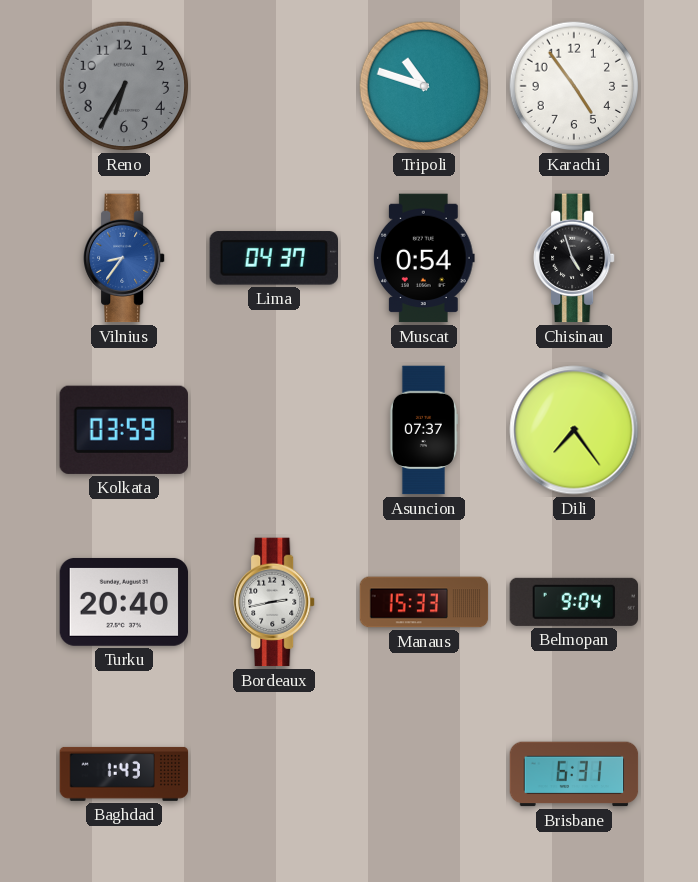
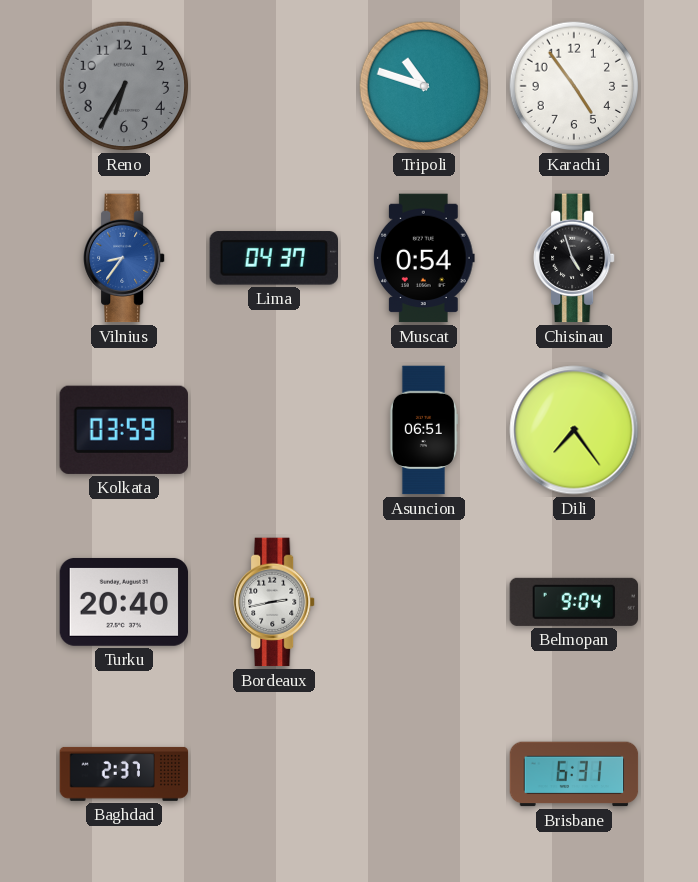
Asuncion: 07:37 -> 06:51
Manaus: 15:33 -> none
Baghdad: 1:43 -> 2:37
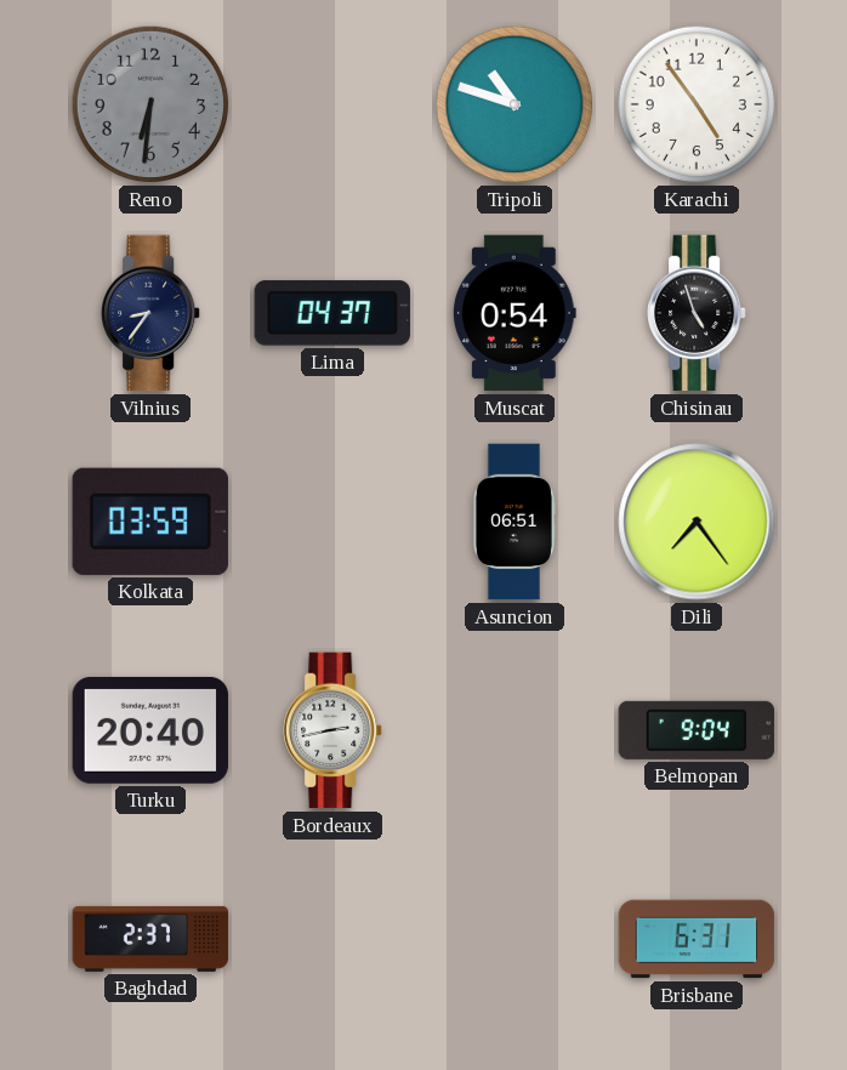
Reno: 6:35 -> 6:31
Vilnius dial: blue -> navy
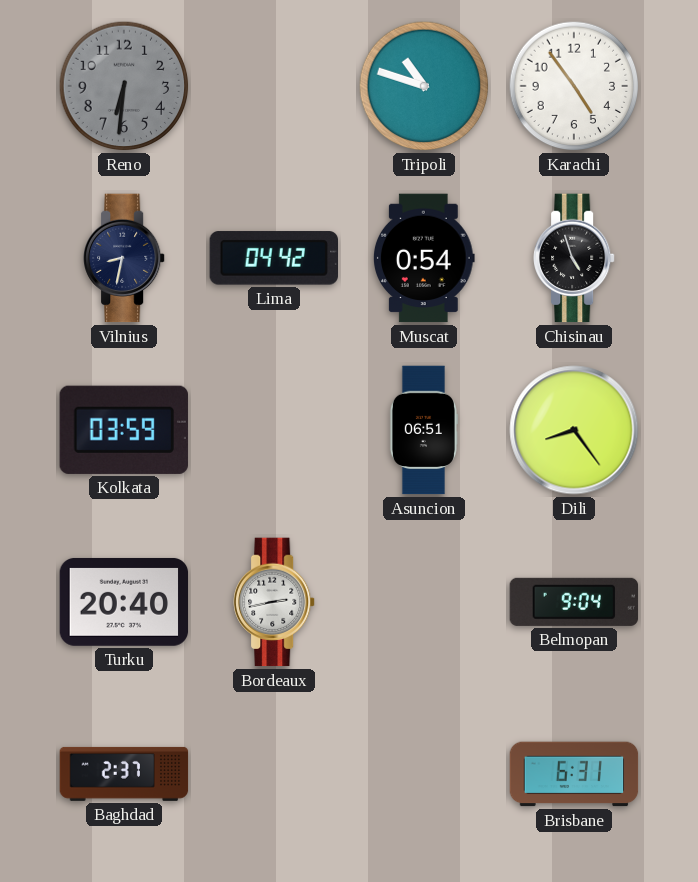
Vilnius: 8:36 -> 8:32
Lima: 04:37 -> 04:42
Dili: 7:24 -> 8:24
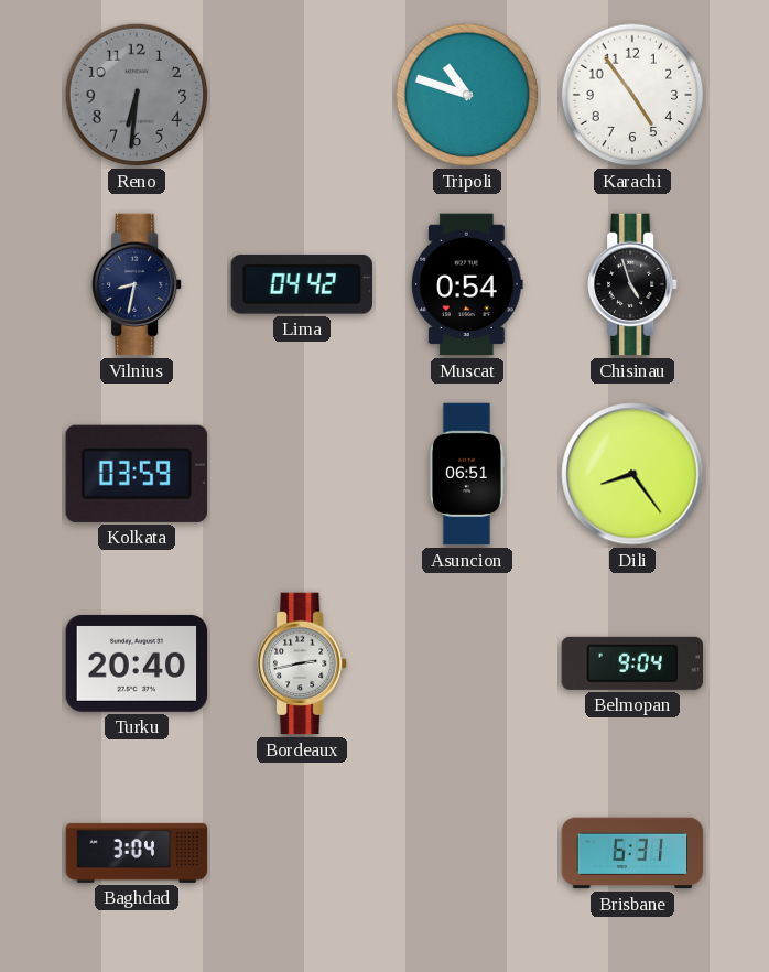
Baghdad: 2:37 -> 3:04
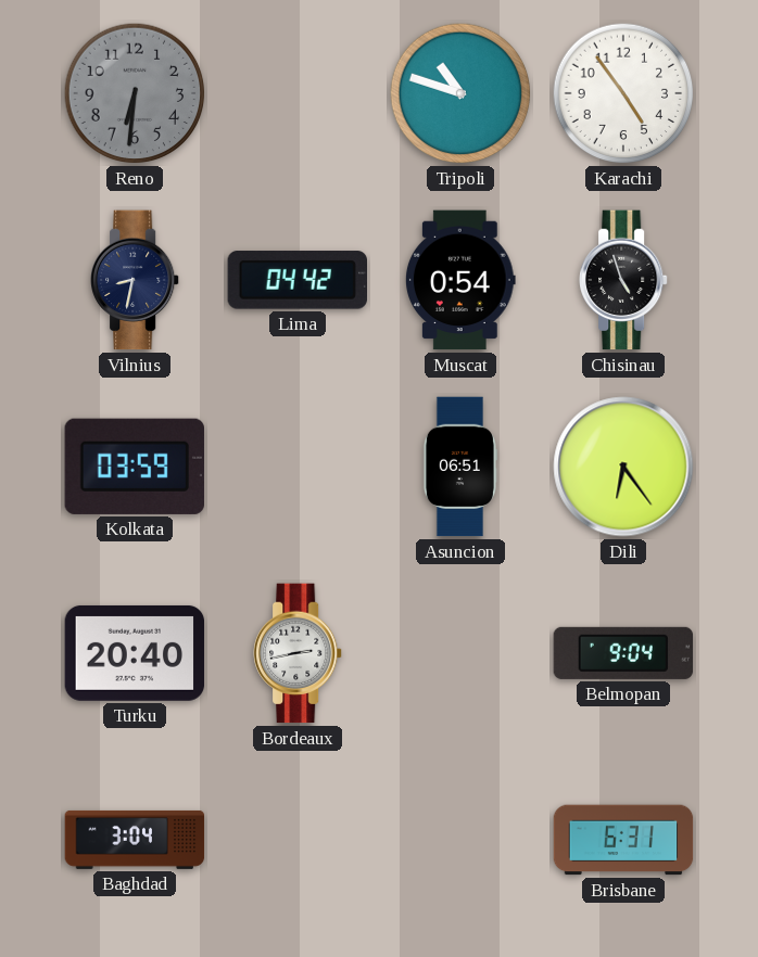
Dili: 8:24 -> 6:24
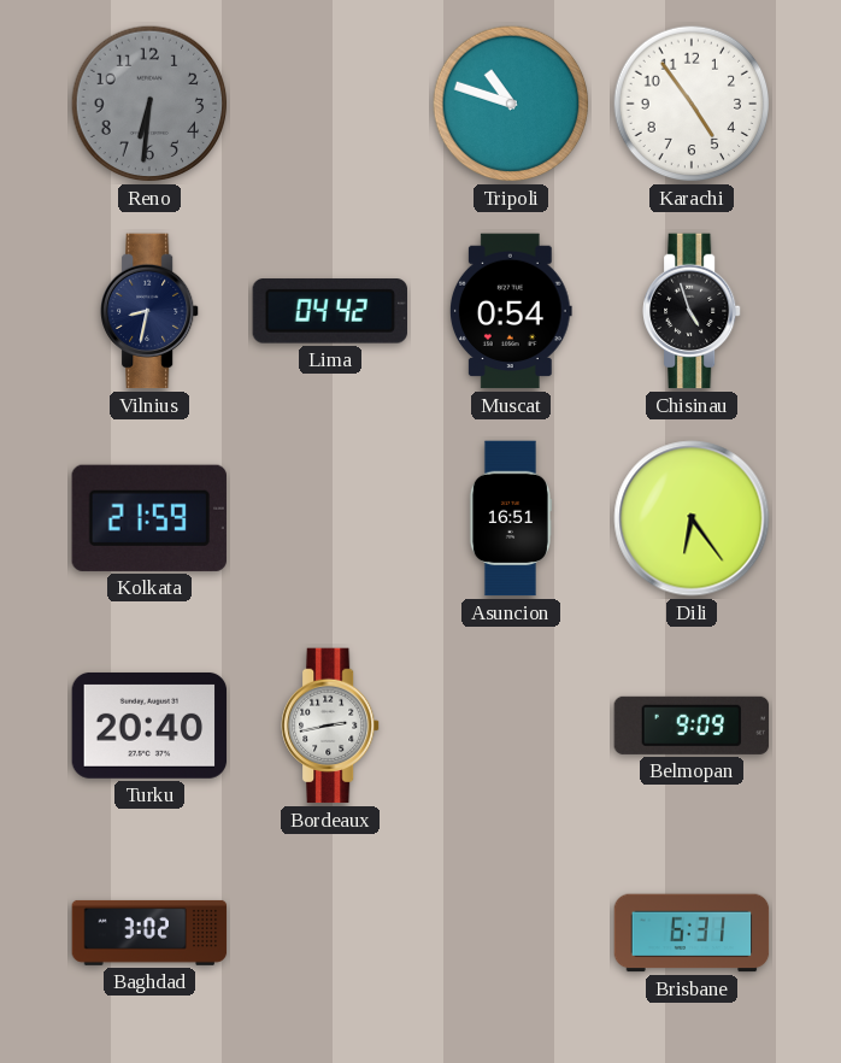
Kolkata: 03:59 -> 21:59
Asuncion: 06:51 -> 16:51
Belmopan: 9:04 -> 9:09
Baghdad: 3:04 -> 3:02
